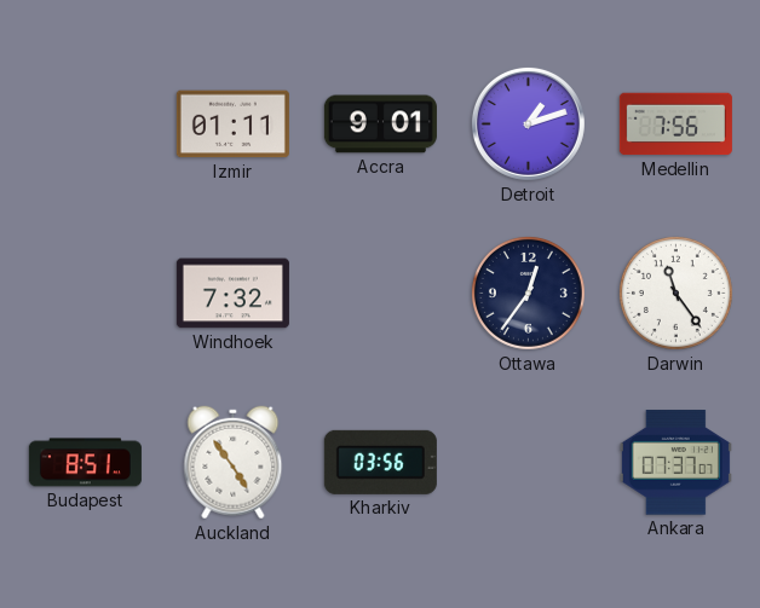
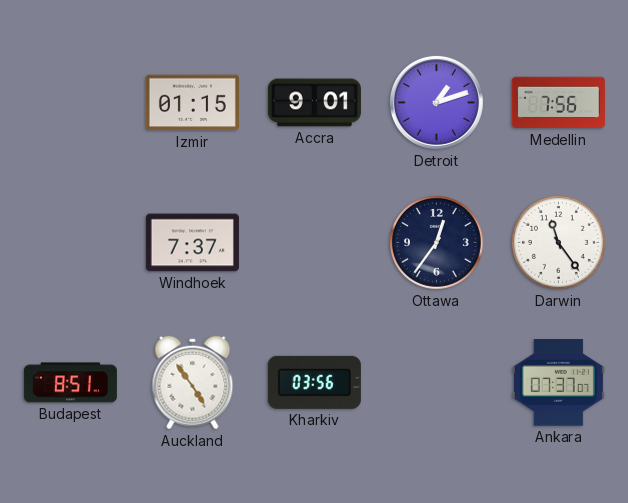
Izmir: 01:11 -> 01:15
Windhoek: 7:32 -> 7:37
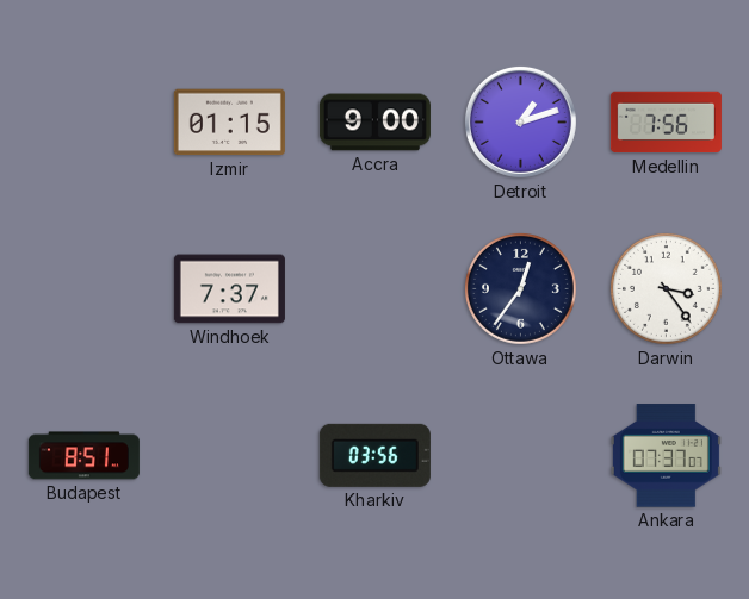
Accra: 9:01 -> 9:00
Darwin: 11:24 -> 3:24
Auckland: 4:54 -> none
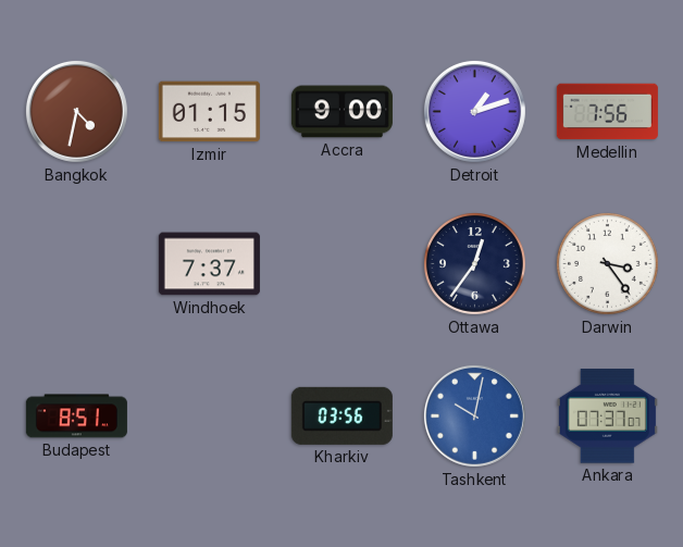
Bangkok: none -> 4:32
Tashkent: none -> 10:02
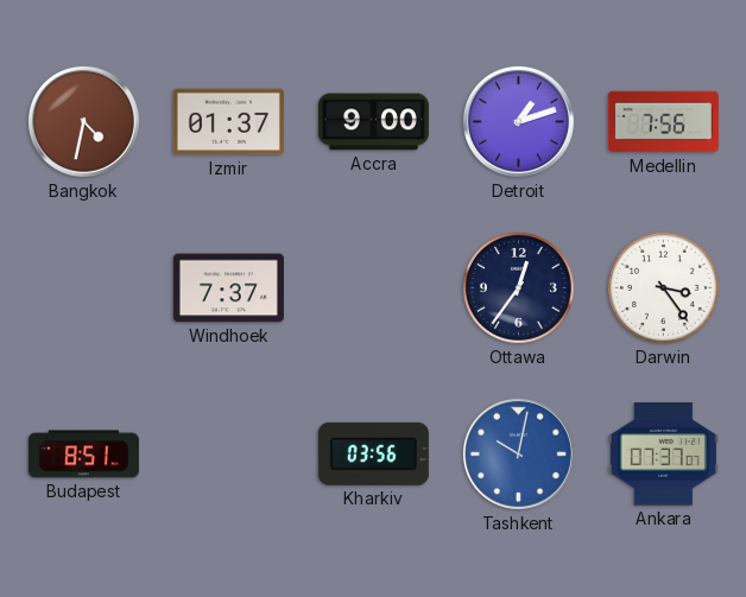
Izmir: 01:15 -> 01:37
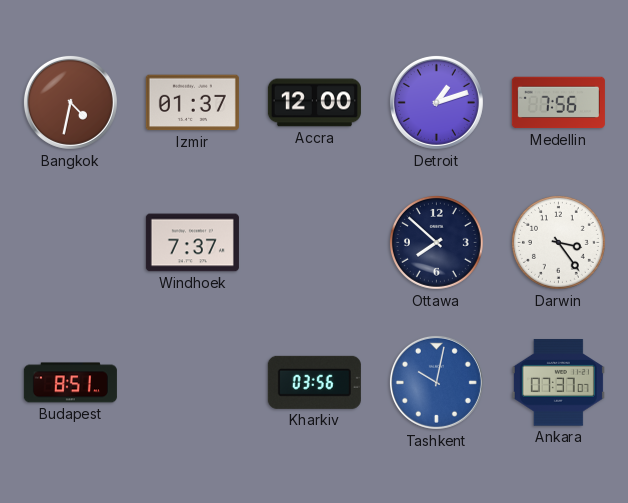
Accra: 9:00 -> 12:00
Ottawa: 12:36 -> 7:52
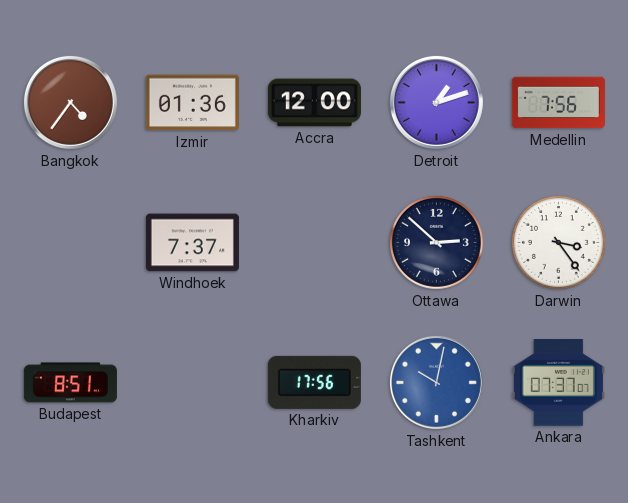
Bangkok: 4:32 -> 4:36
Izmir: 01:37 -> 01:36
Ottawa: 7:52 -> 2:52
Kharkiv: 03:56 -> 17:56
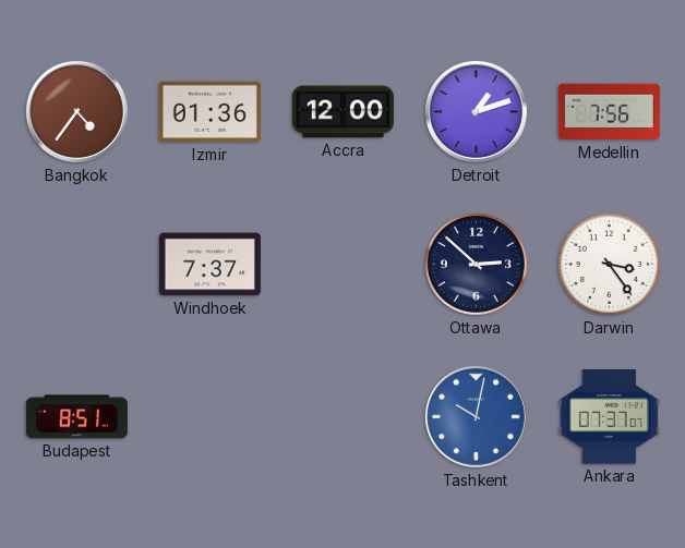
Kharkiv: 17:56 -> none
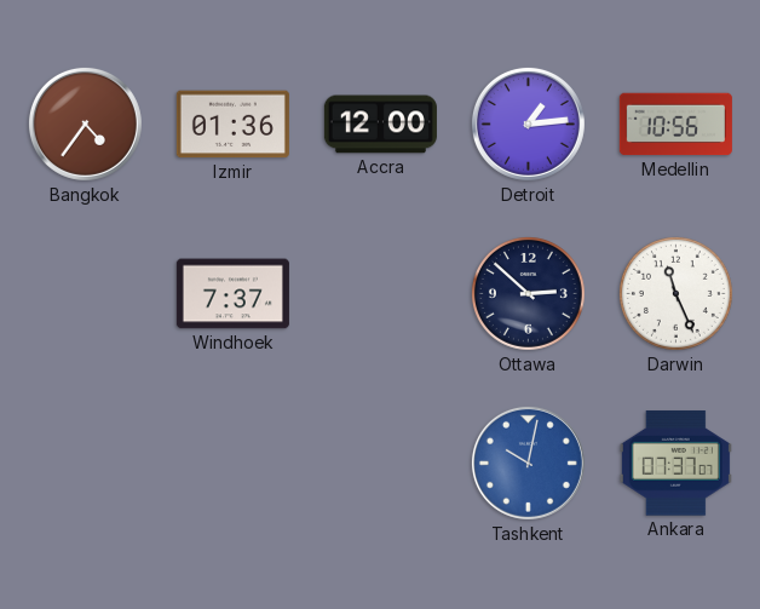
Detroit: 1:12 -> 1:14
Medellin: 7:56 -> 10:56
Darwin: 3:24 -> 11:26
Budapest: 8:51 -> none
